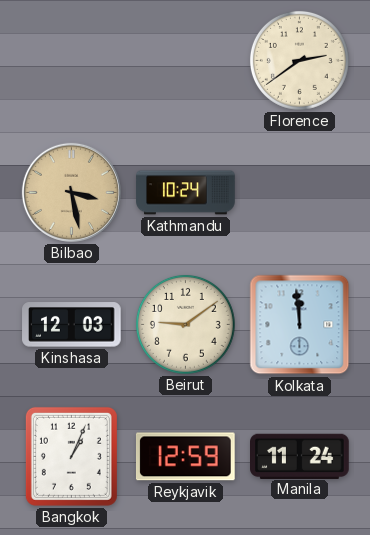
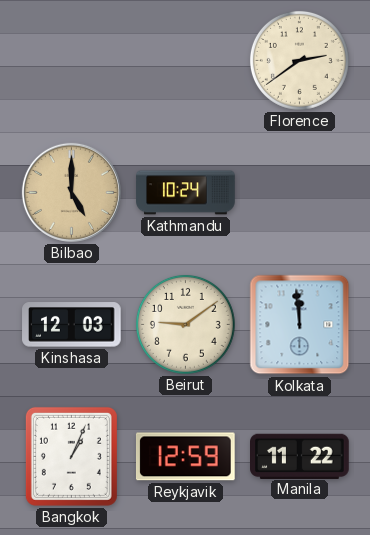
Bilbao: 3:28 -> 5:00
Manila: 11:24 -> 11:22
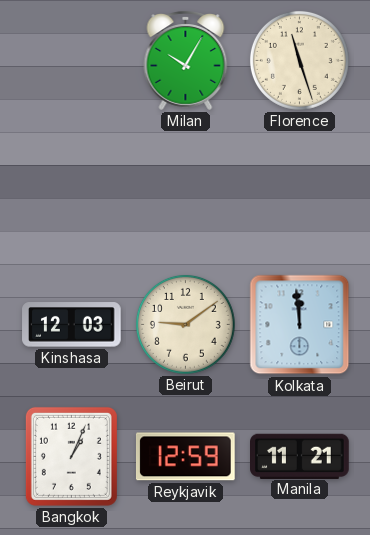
Milan: none -> 10:05
Florence: 2:39 -> 11:27
Bilbao: 5:00 -> none
Kathmandu: 10:24 -> none
Manila: 11:22 -> 11:21
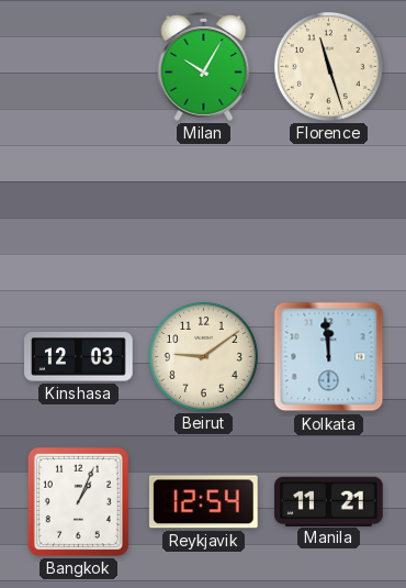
Reykjavik: 12:59 -> 12:54
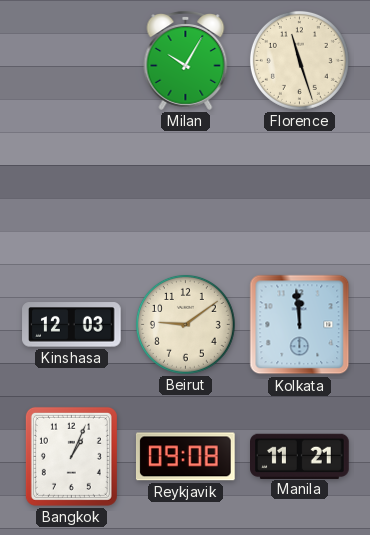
Reykjavik: 12:54 -> 09:08
